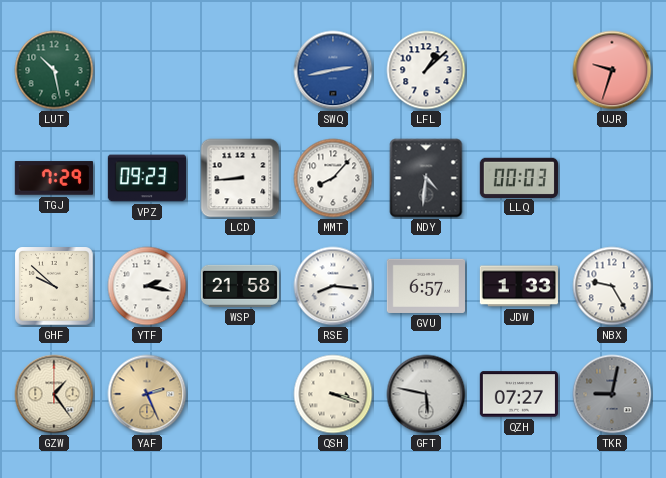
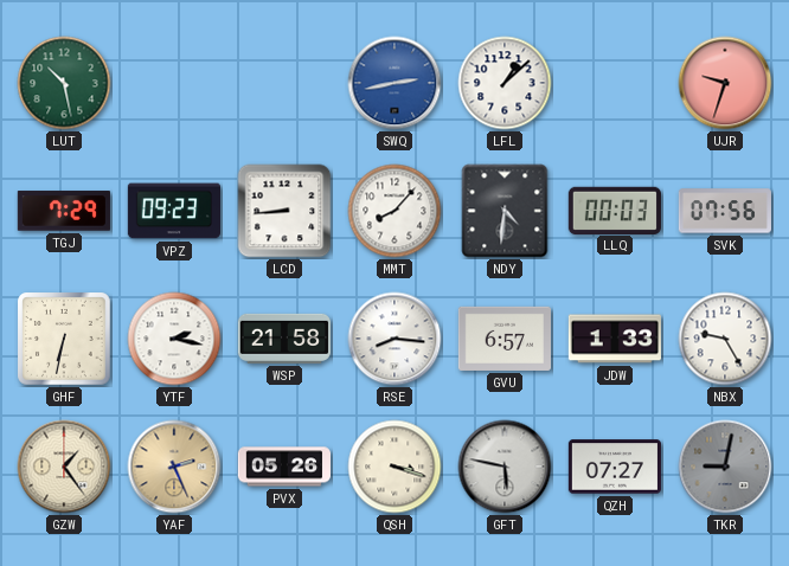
SVK: none -> 07:56
GHF: 9:52 -> 6:32
PVX: none -> 05:26
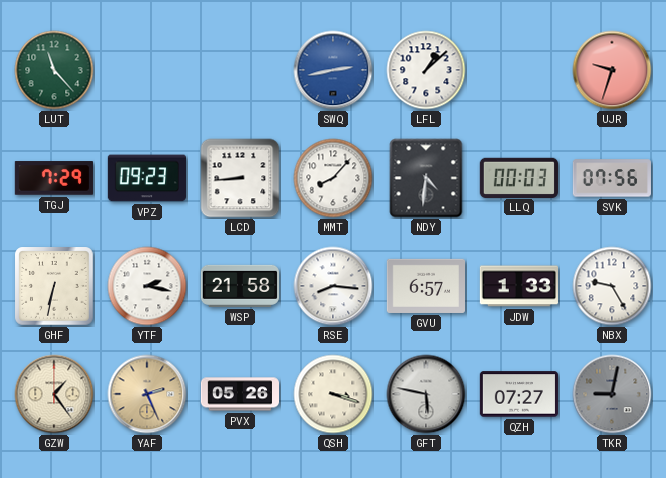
LUT: 10:28 -> 11:23
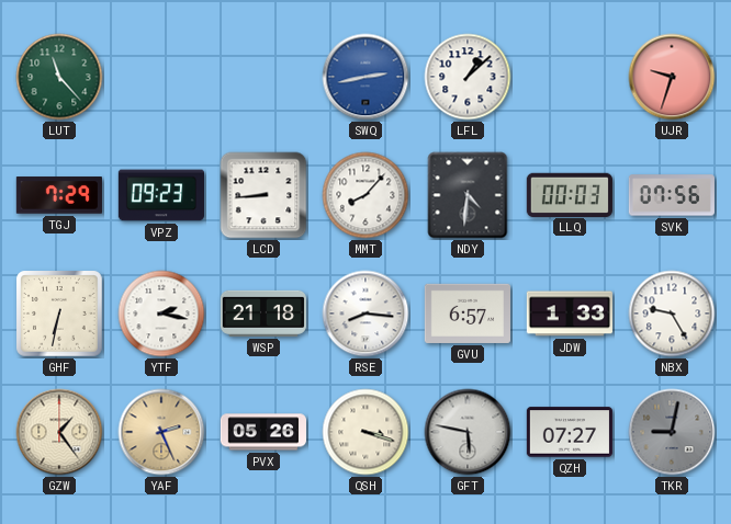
WSP: 21:58 -> 21:18
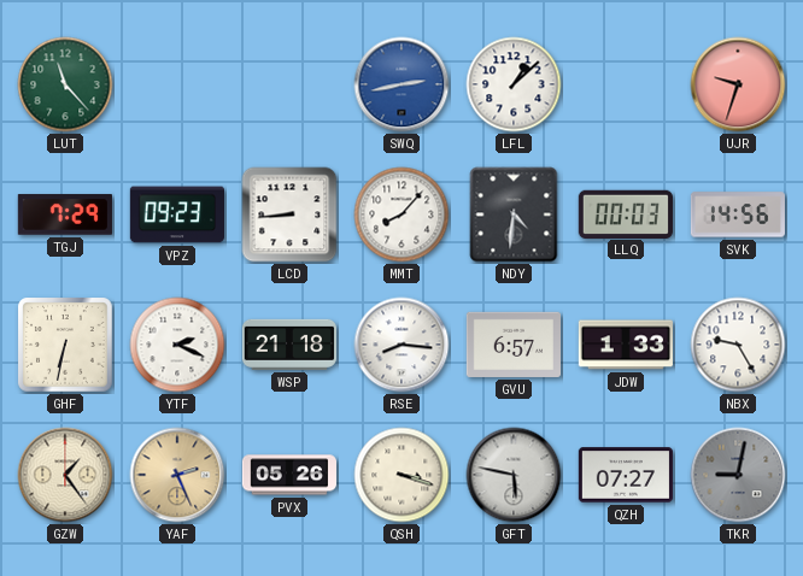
SVK: 07:56 -> 14:56
YTF: 2:17 -> 2:19
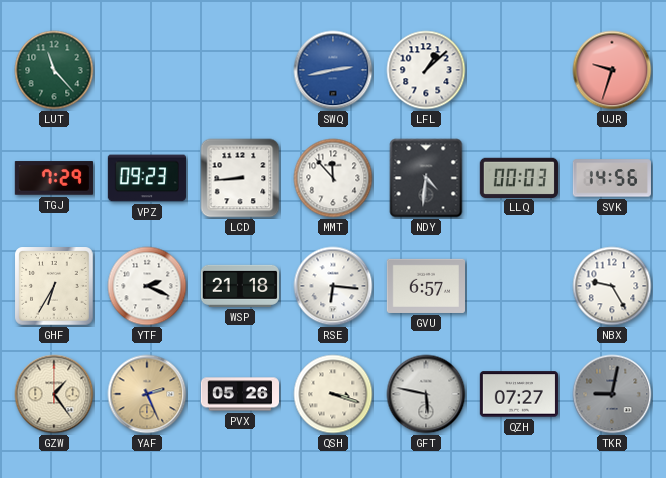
MMT: 8:07 -> 11:53
GHF: 6:32 -> 6:35
RSE: 8:16 -> 6:16
JDW: 1:33 -> none
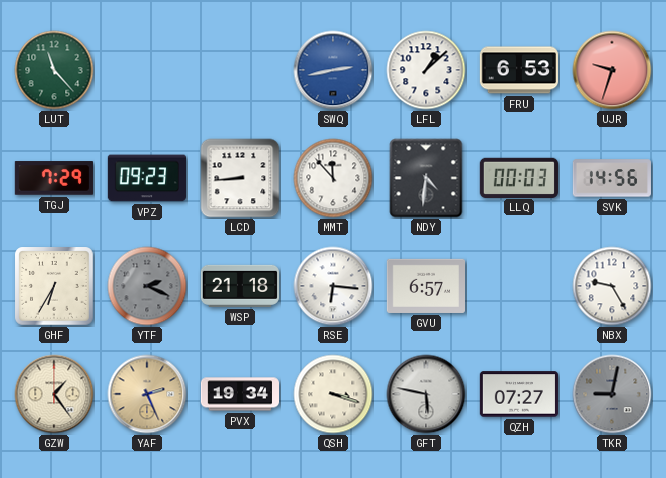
FRU: none -> 6:53
YTF dial: white -> grey
PVX: 05:26 -> 19:34
